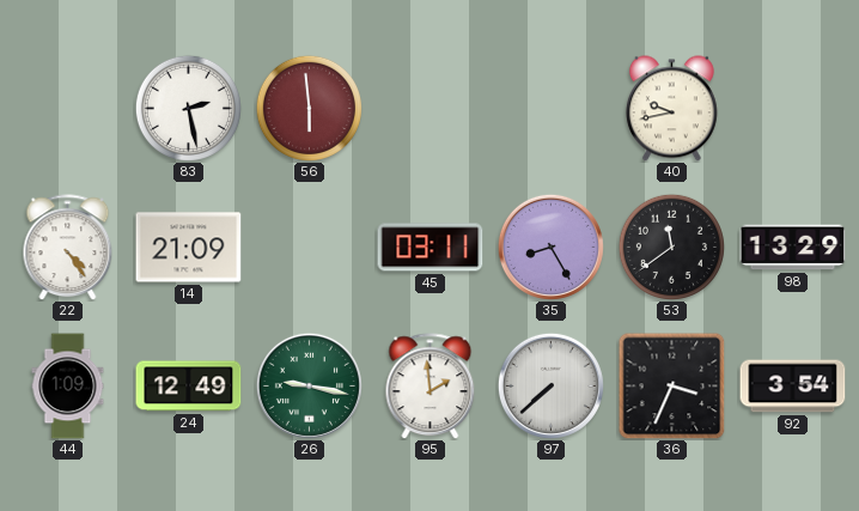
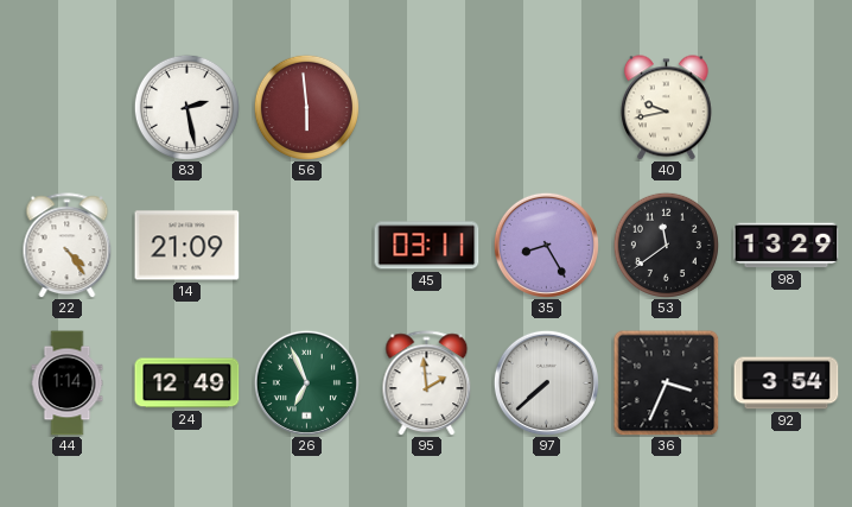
44: 1:09 -> 1:14
26: 9:17 -> 6:56
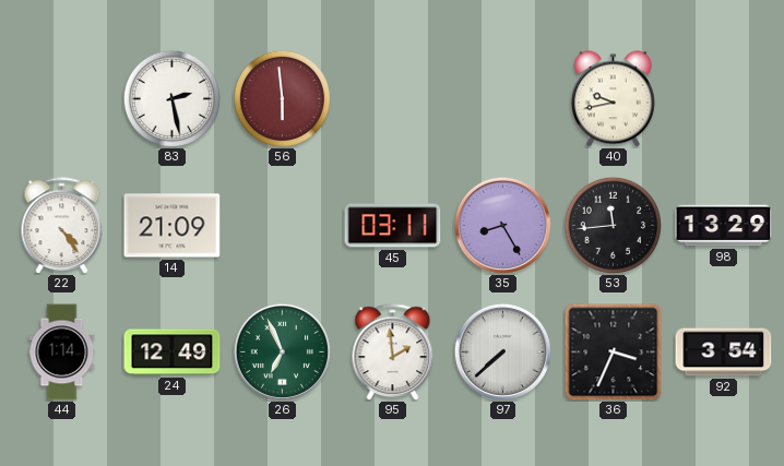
53: 11:39 -> 11:44
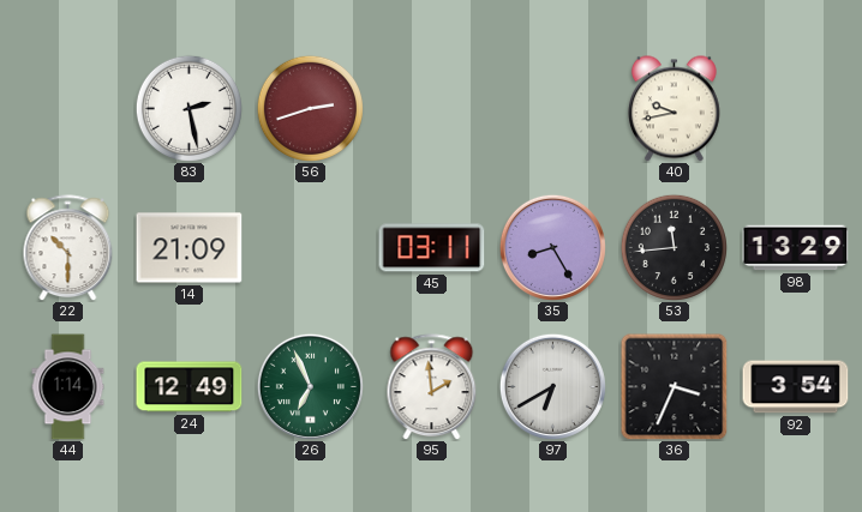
56: 5:59 -> 2:42
22: 4:24 -> 10:30
97: 7:38 -> 6:40
